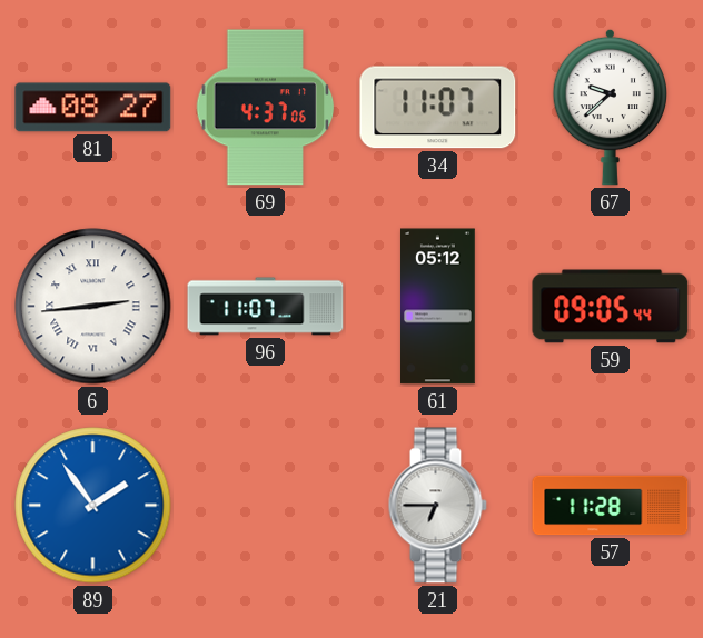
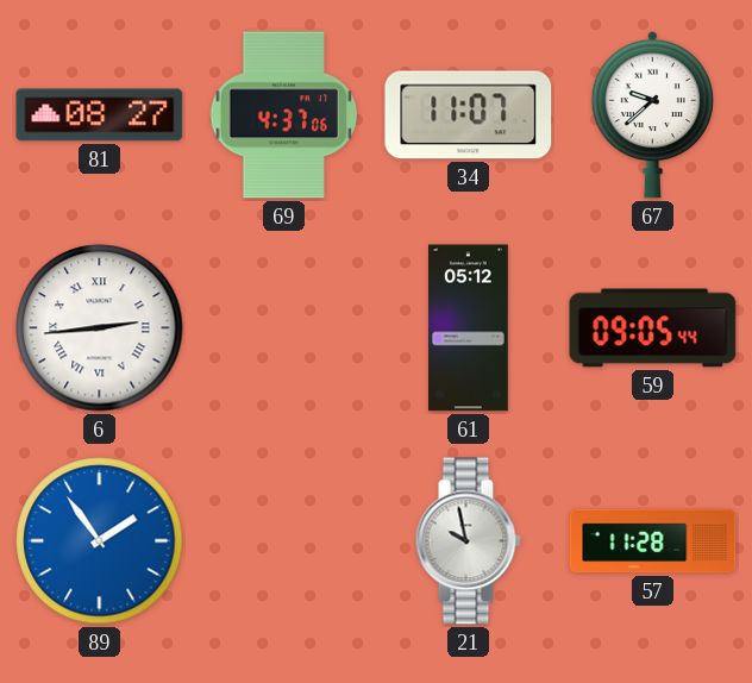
96: 11:07 -> none
21: 6:45 -> 9:58
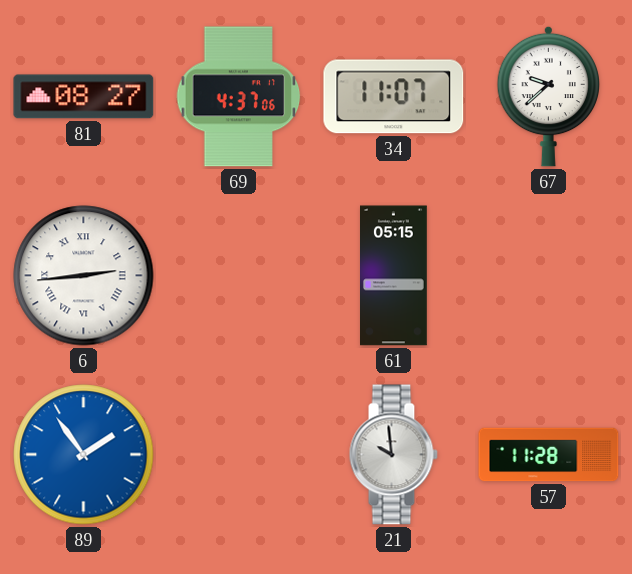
61: 05:12 -> 05:15
59: 09:05 -> none
21: 9:58 -> 9:59
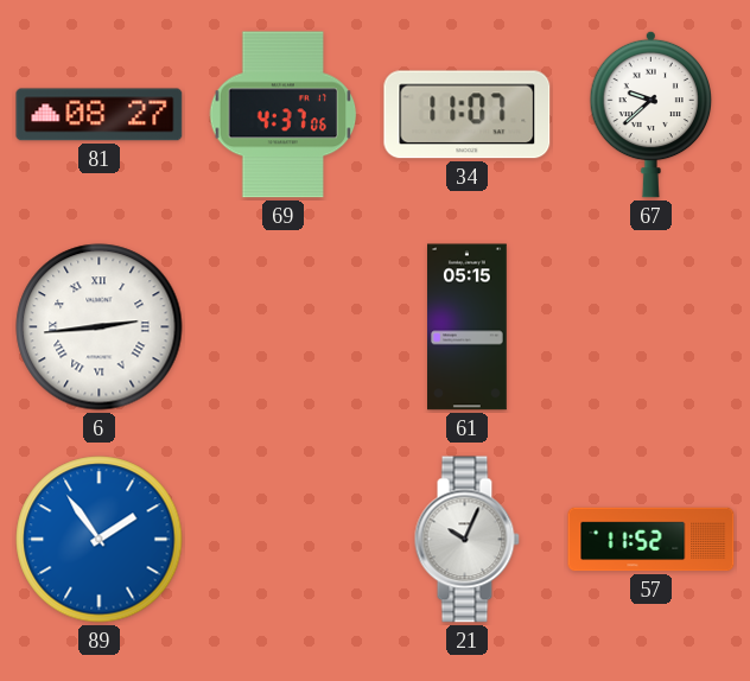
21: 9:59 -> 10:04
57: 11:28 -> 11:52
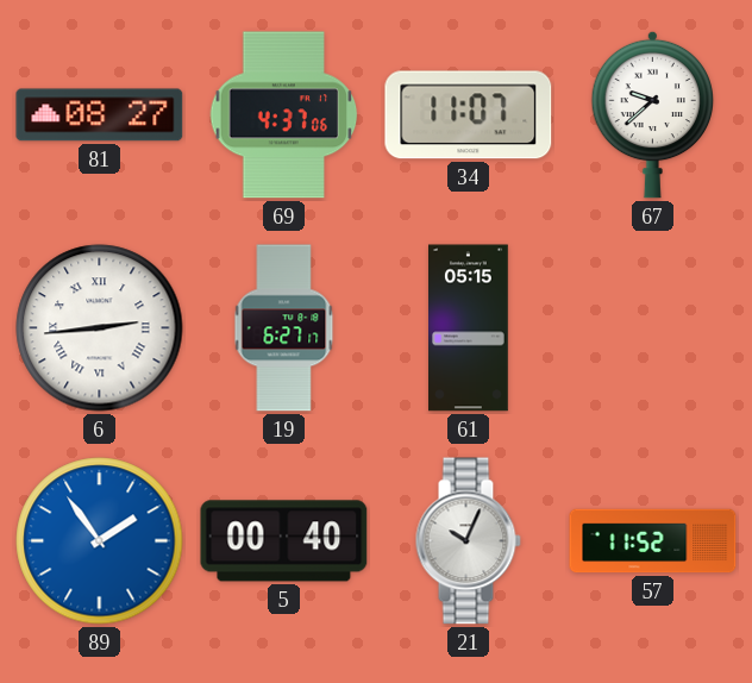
19: none -> 6:27
5: none -> 00:40
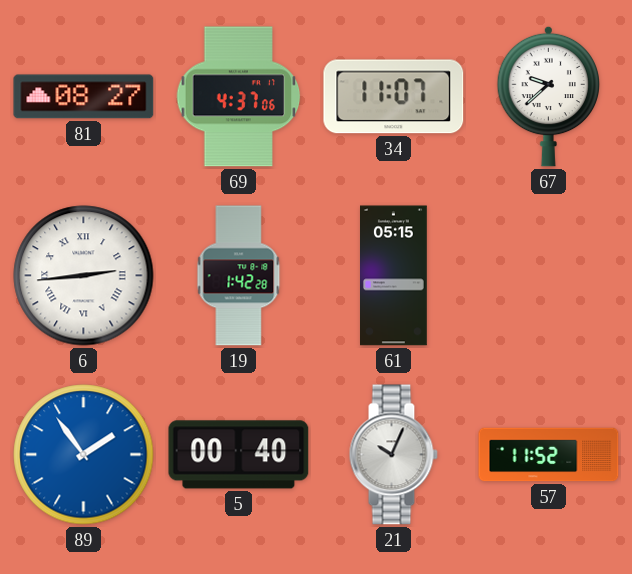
19: 6:27 -> 1:42
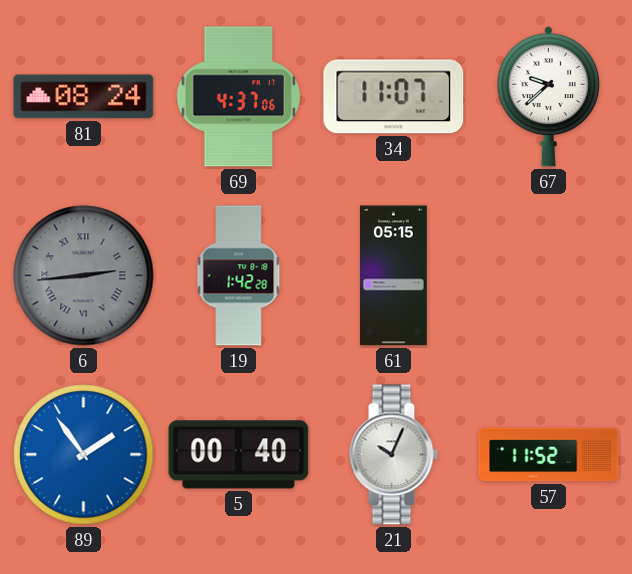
81: 08:27 -> 08:24
6 dial: white -> grey
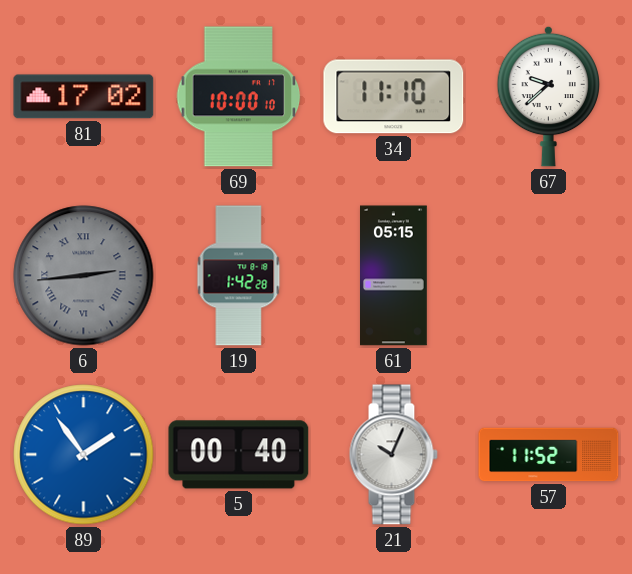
81: 08:24 -> 17:02
69: 4:37 -> 10:00
34: 11:07 -> 11:10
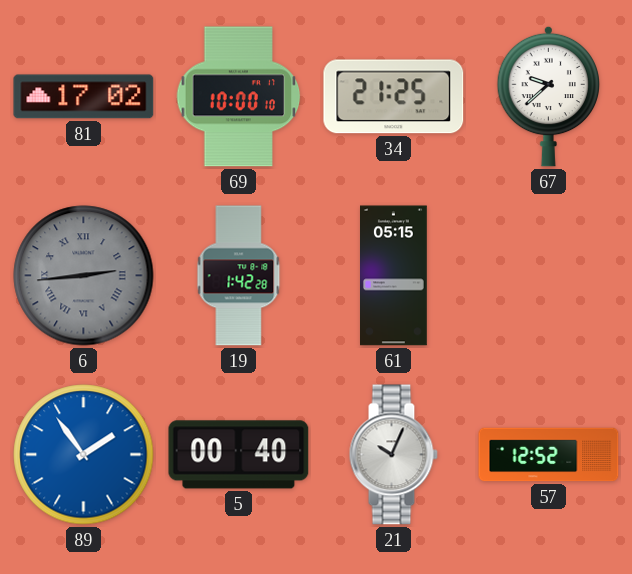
34: 11:10 -> 21:25
57: 11:52 -> 12:52
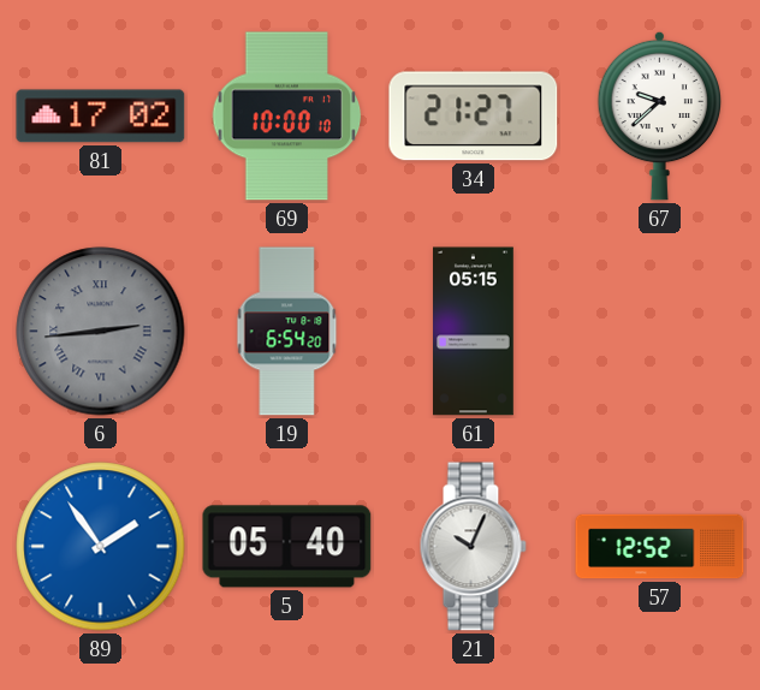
34: 21:25 -> 21:27
19: 1:42 -> 6:54
5: 00:40 -> 05:40
